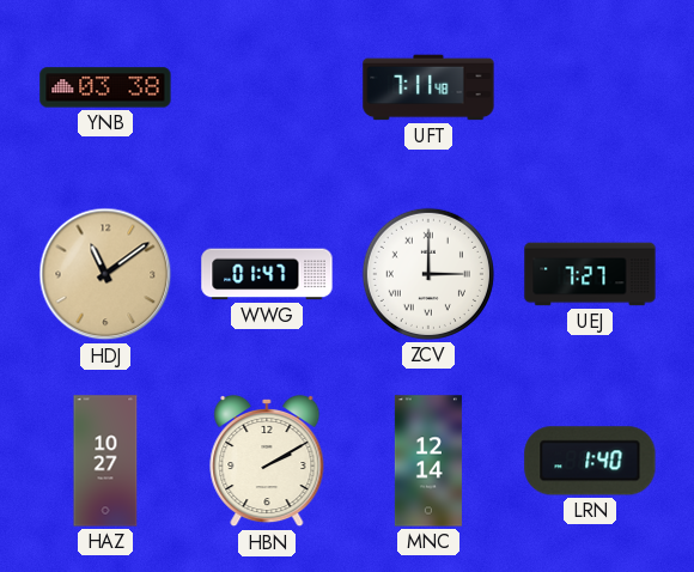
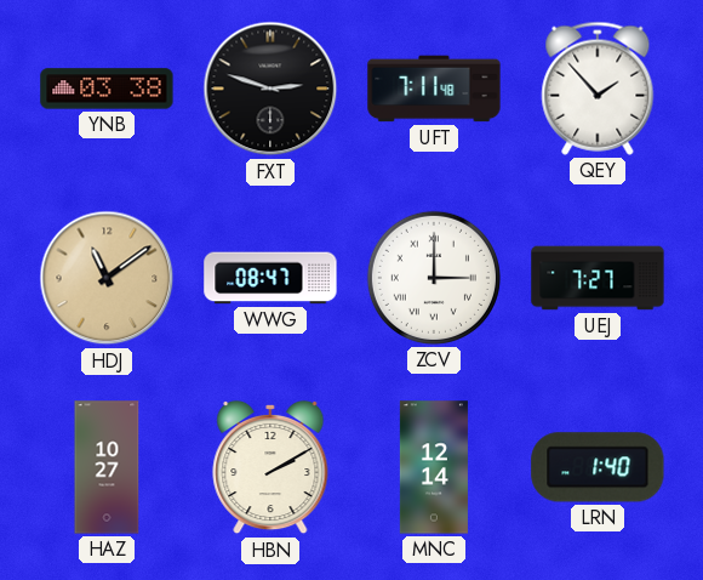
FXT: none -> 2:48
QEY: none -> 1:53
WWG: 01:47 -> 08:47
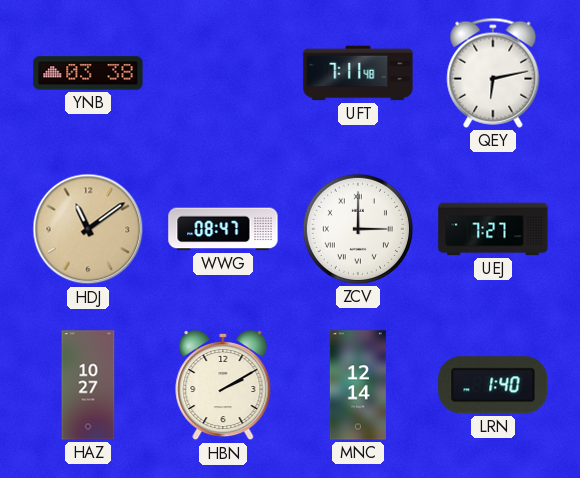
FXT: 2:48 -> none
QEY: 1:53 -> 6:13
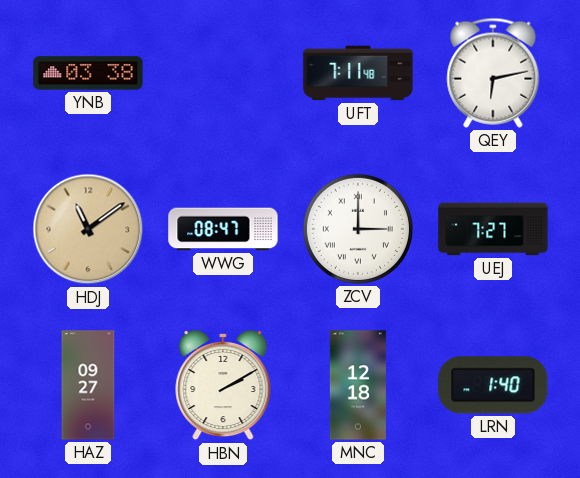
HAZ: 10:27 -> 09:27
MNC: 12:14 -> 12:18
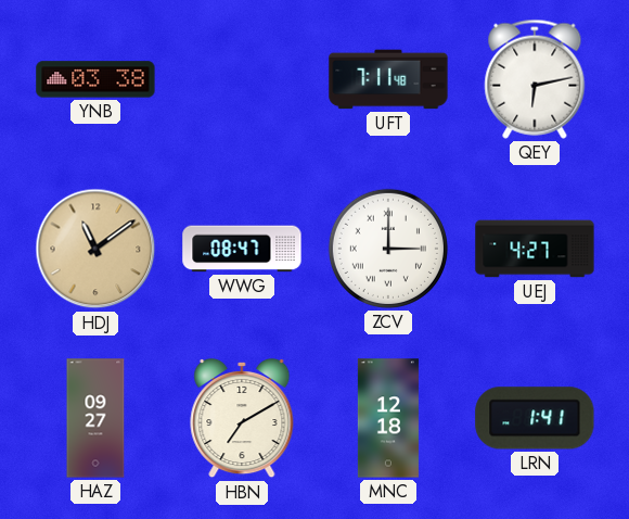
UEJ: 7:27 -> 4:27
HBN: 2:10 -> 7:10
LRN: 1:40 -> 1:41
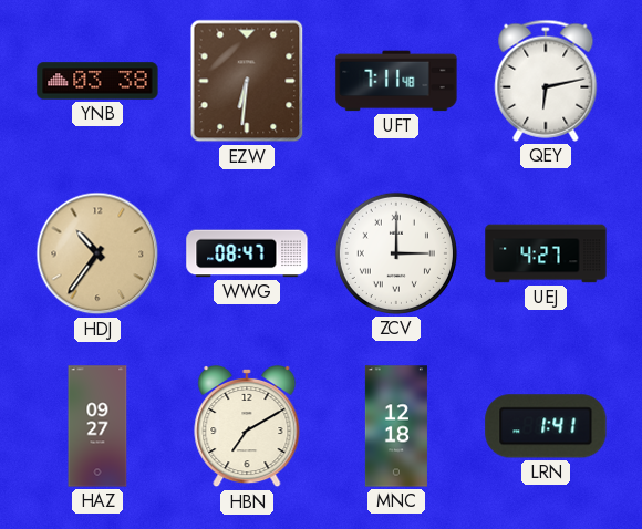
EZW: none -> 6:31
HDJ: 11:09 -> 10:36
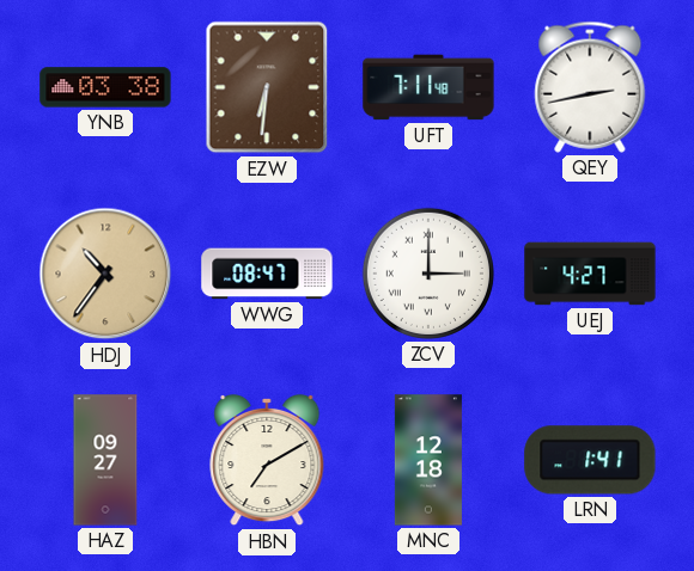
QEY: 6:13 -> 2:43
